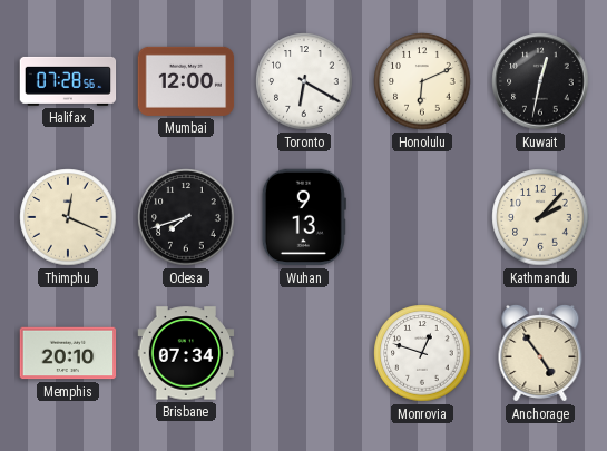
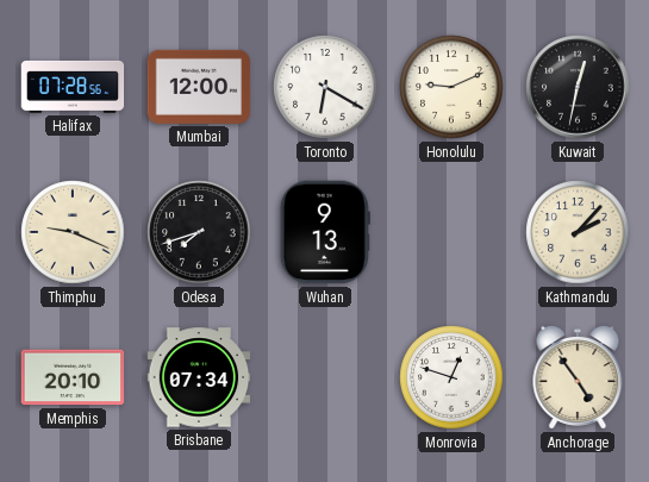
Honolulu: 6:11 -> 9:11
Thimphu: 12:19 -> 9:19
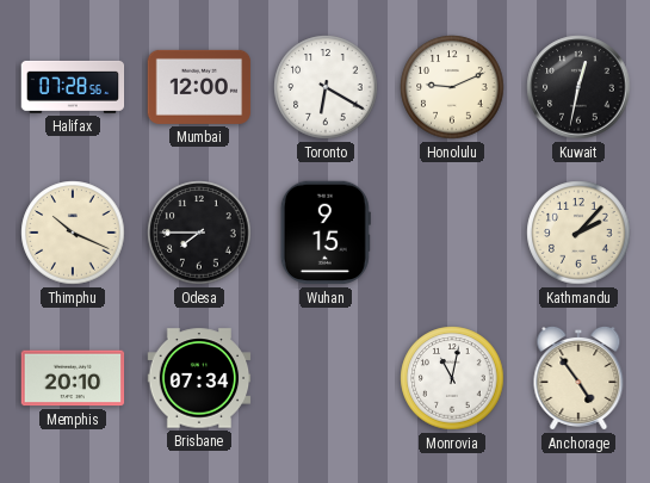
Thimphu: 9:19 -> 10:19
Odesa: 7:42 -> 7:45
Wuhan: 9:13 -> 9:15
Monrovia: 12:48 -> 11:02
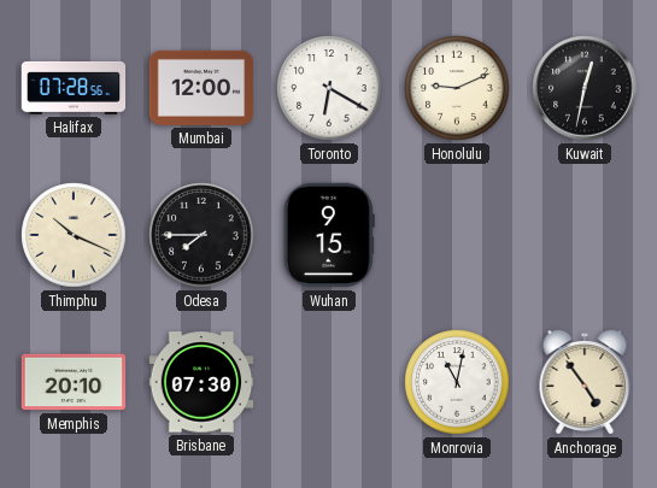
Kathmandu: 2:07 -> none
Brisbane: 07:34 -> 07:30
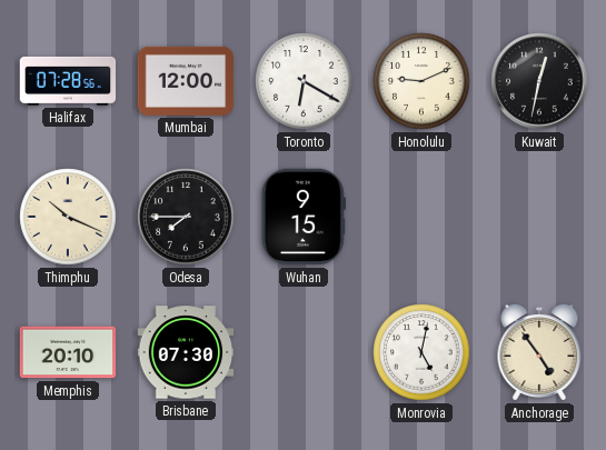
Monrovia: 11:02 -> 5:02
